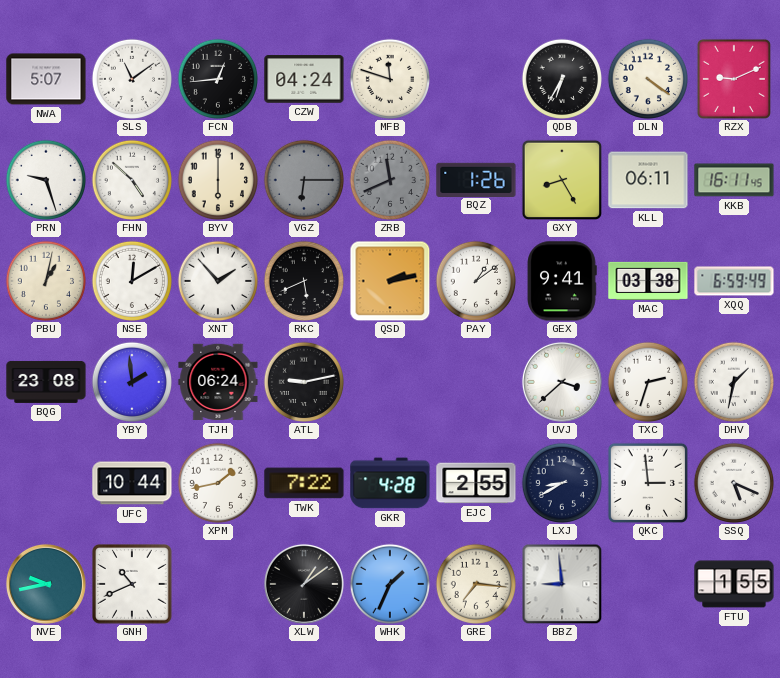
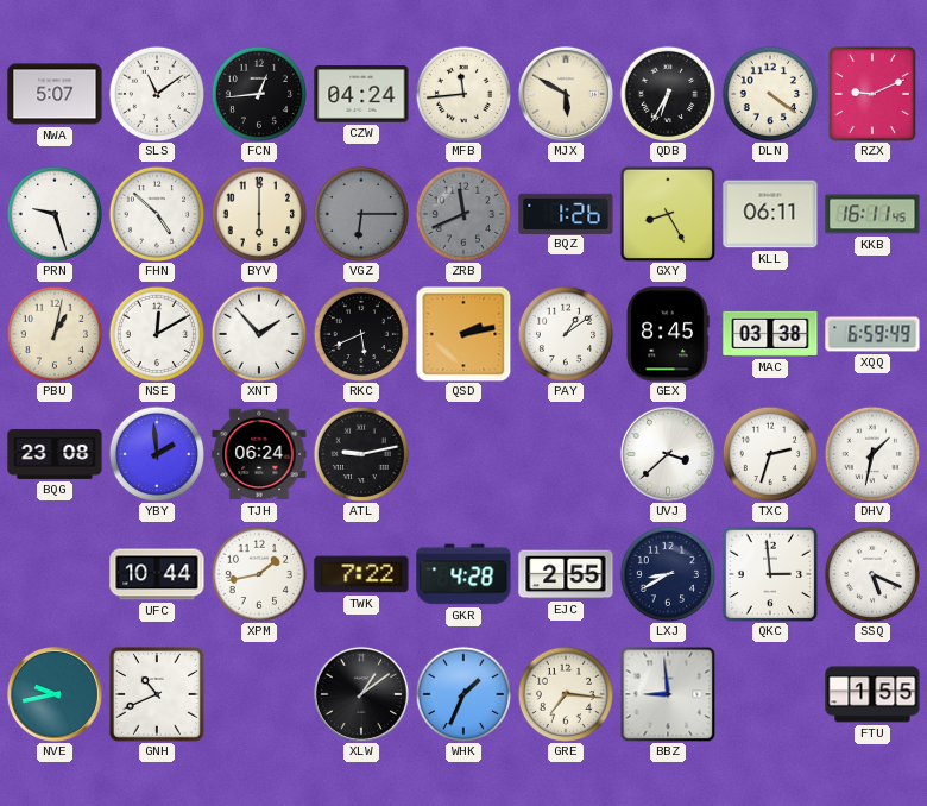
MFB: 11:48 -> 11:44
MJX: none -> 5:50
GEX: 9:41 -> 8:45
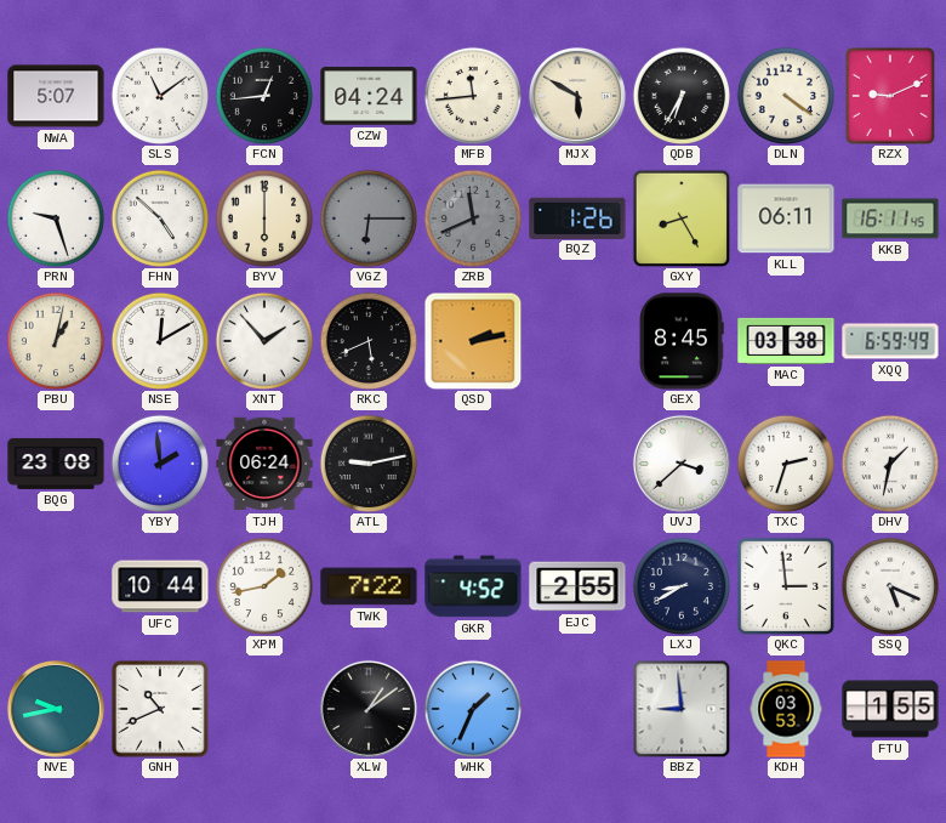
PAY: 1:09 -> none
GKR: 4:28 -> 4:52
GRE: 7:16 -> none
KDH: none -> 03:53
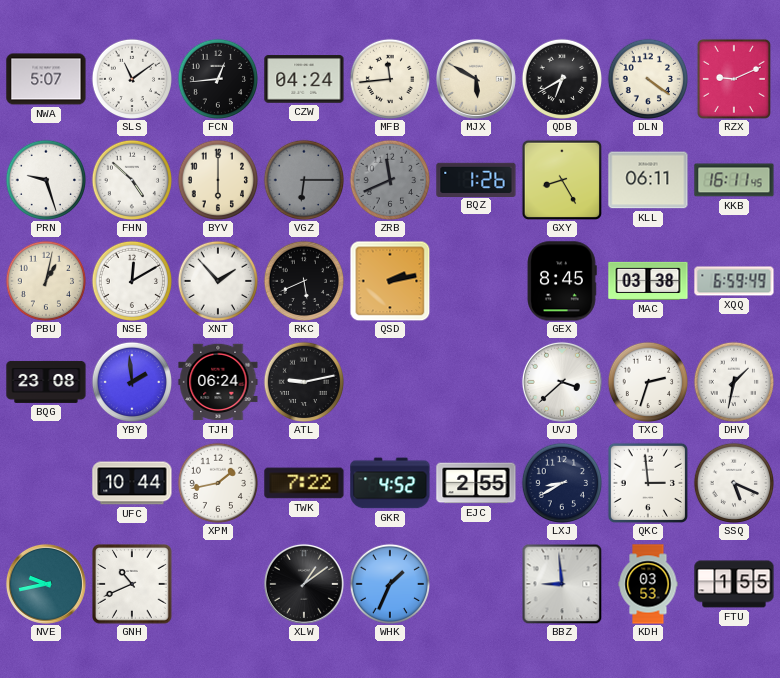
QDB: 6:35 -> 6:40
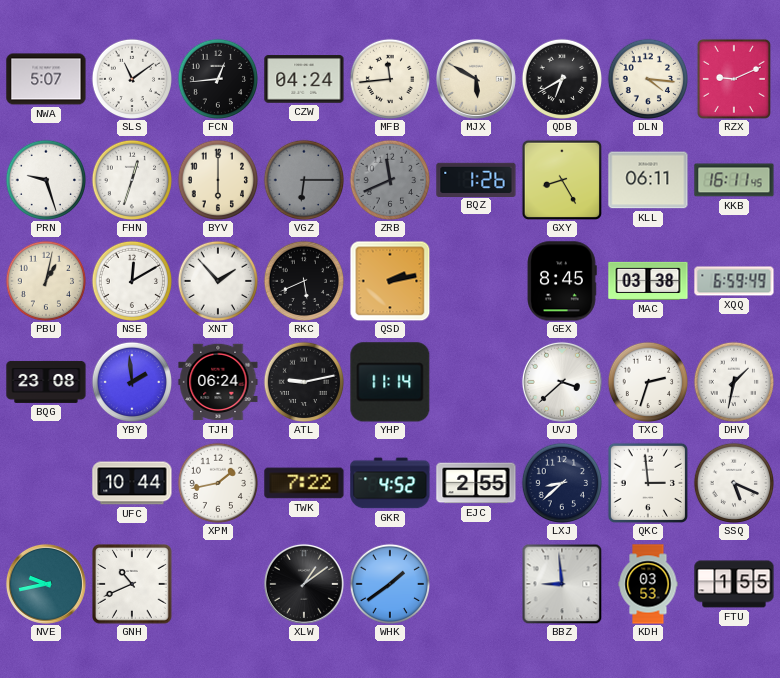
DLN: 4:21 -> 4:16
FHN: 4:52 -> 12:33
YHP: none -> 11:14
LXJ: 8:40 -> 8:38
WHK: 1:34 -> 1:39
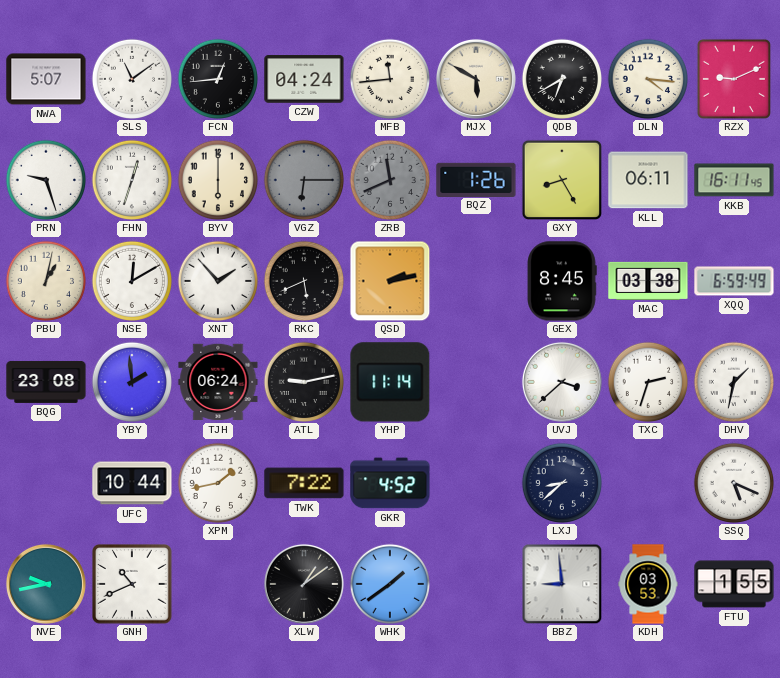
EJC: 2:55 -> none
QKC: 2:59 -> none
